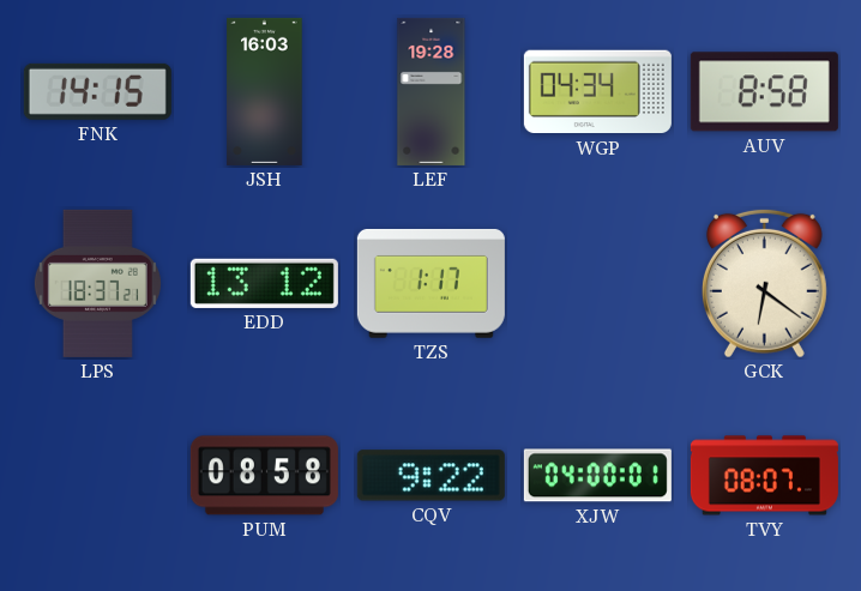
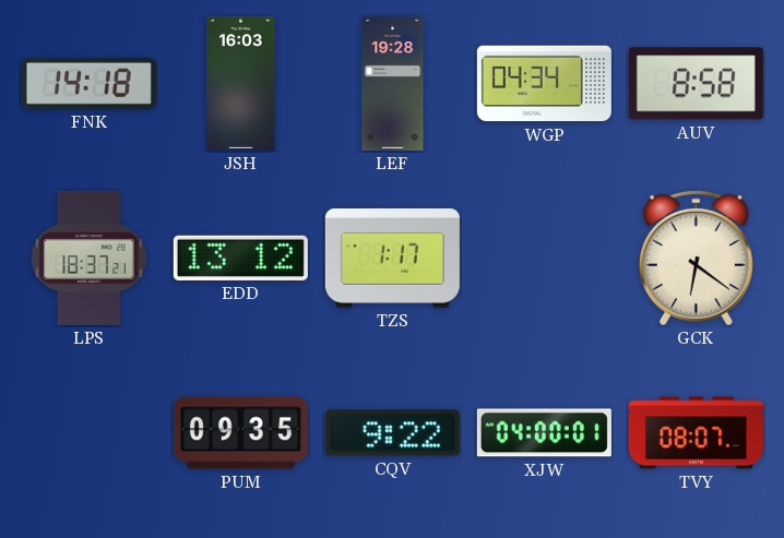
FNK: 14:15 -> 14:18
PUM: 08:58 -> 09:35
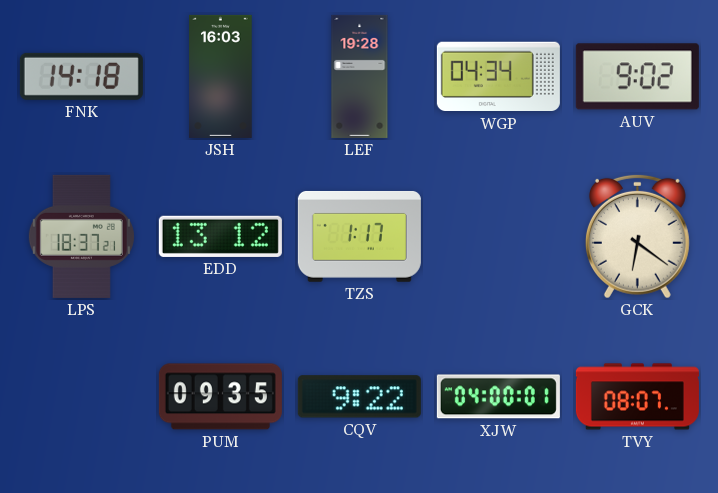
AUV: 8:58 -> 9:02
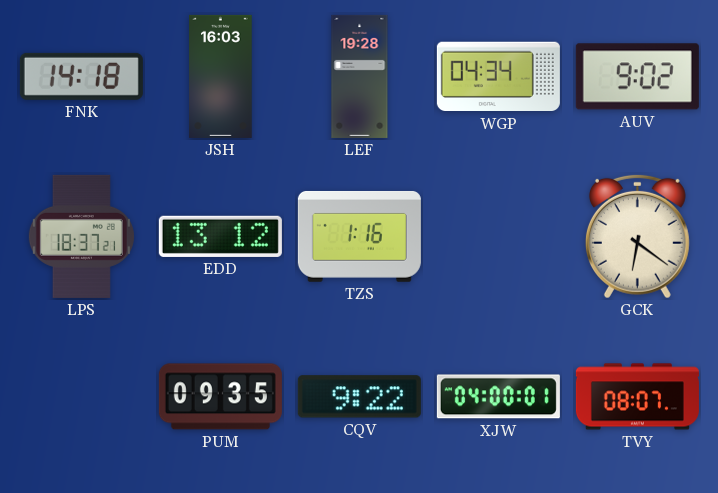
TZS: 1:17 -> 1:16
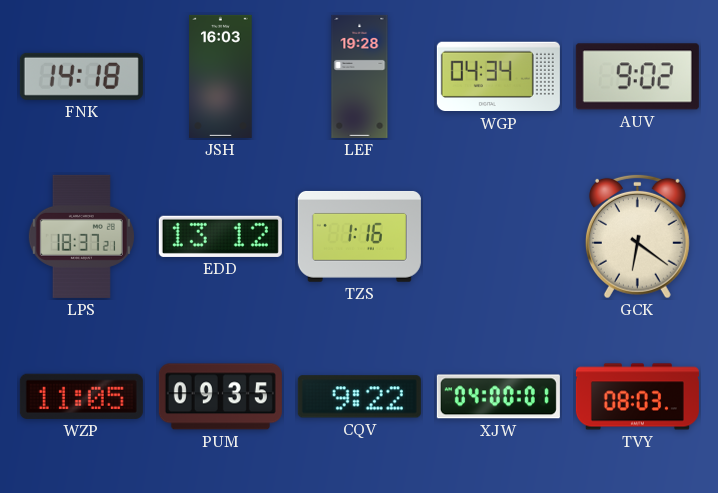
WZP: none -> 11:05
TVY: 08:07 -> 08:03
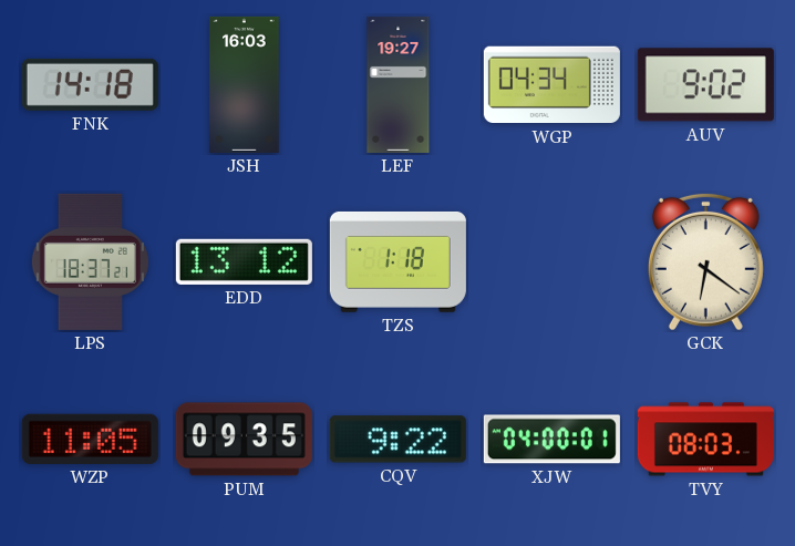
LEF: 19:28 -> 19:27
TZS: 1:16 -> 1:18
